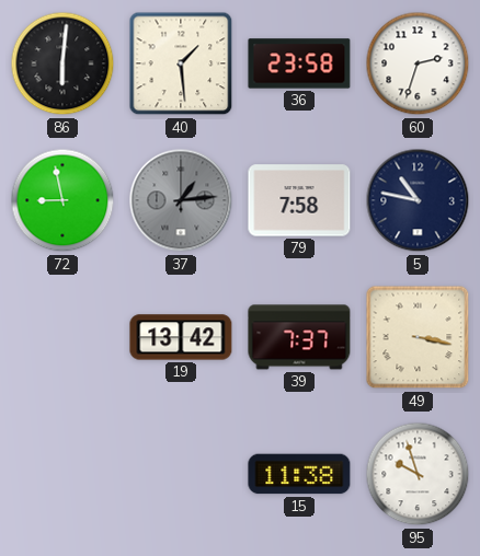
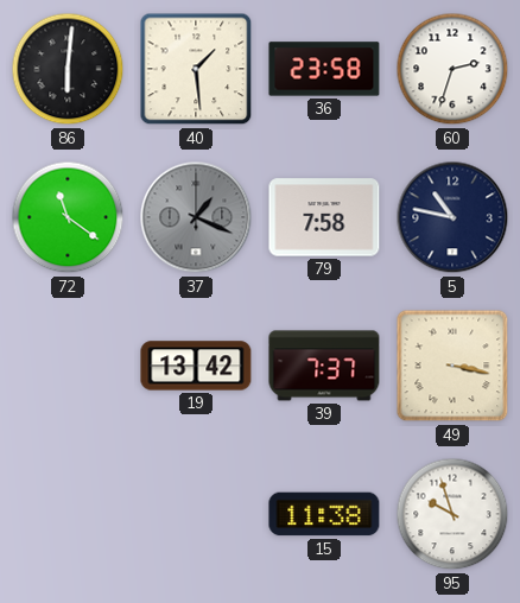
72: 8:58 -> 11:21
37: 1:14 -> 1:19
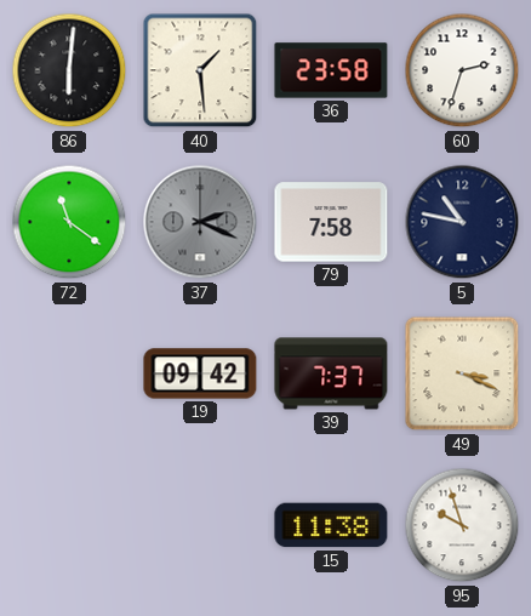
37: 1:19 -> 2:19
19: 13:42 -> 09:42
49: 3:17 -> 3:19
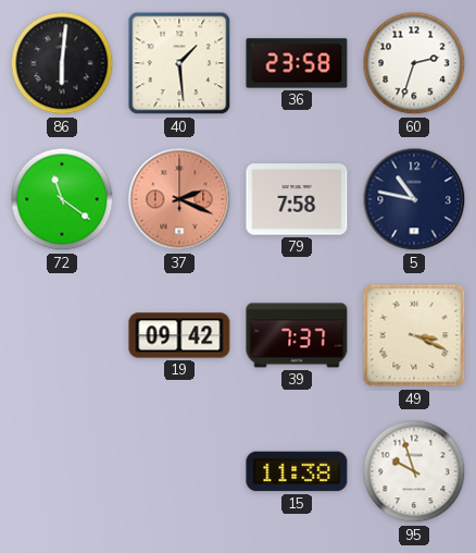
37 dial: grey -> salmon
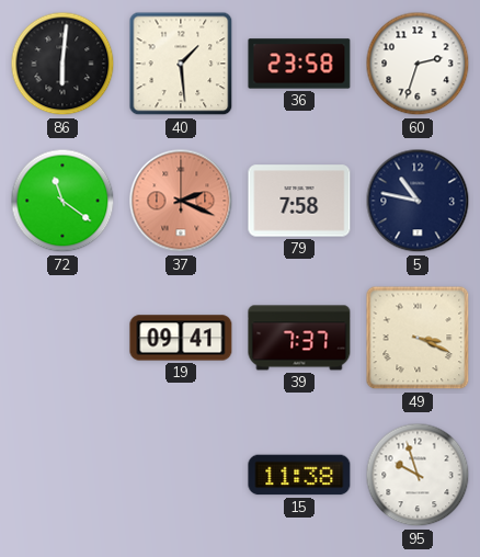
19: 09:42 -> 09:41
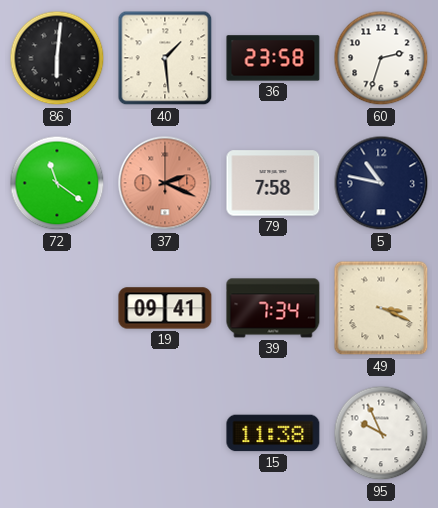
39: 7:37 -> 7:34
95: 9:57 -> 9:56
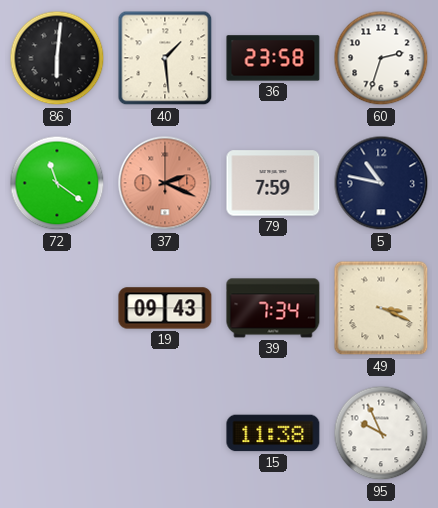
79: 7:58 -> 7:59
19: 09:41 -> 09:43
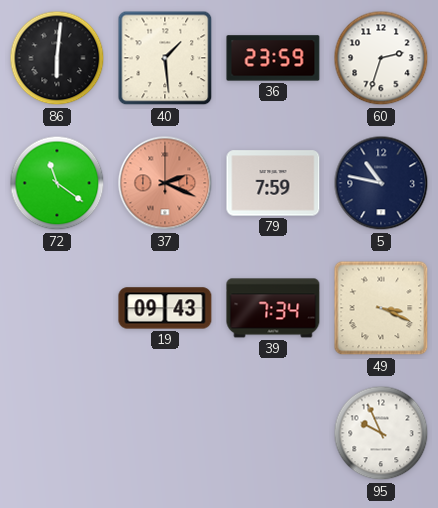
36: 23:58 -> 23:59
15: 11:38 -> none
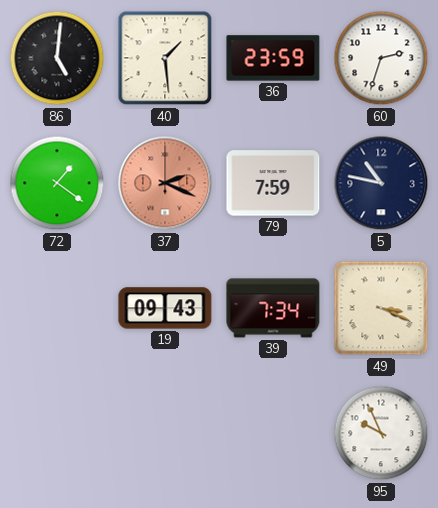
86: 6:01 -> 5:01
72: 11:21 -> 1:21
